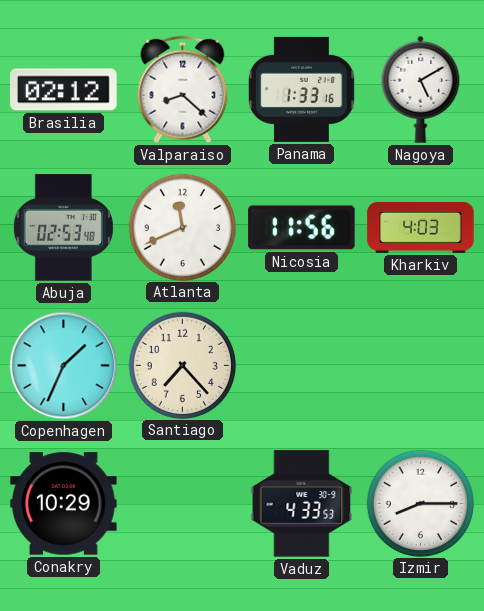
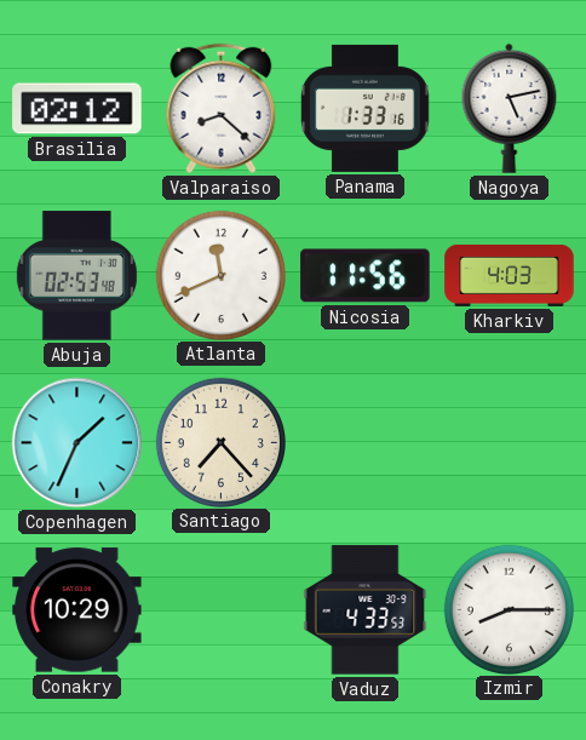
Nagoya: 5:10 -> 5:13
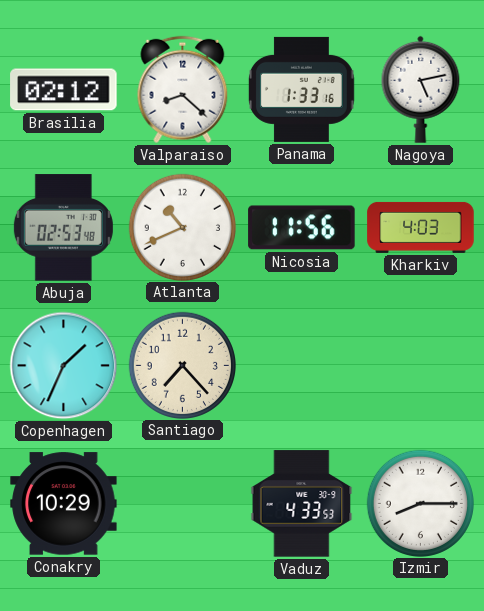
Atlanta: 11:41 -> 10:41
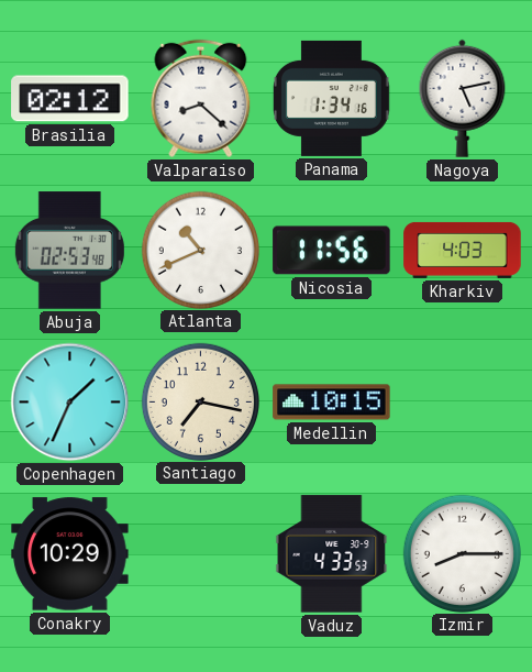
Panama: 1:33 -> 1:34
Santiago: 7:23 -> 7:17
Medellin: none -> 10:15
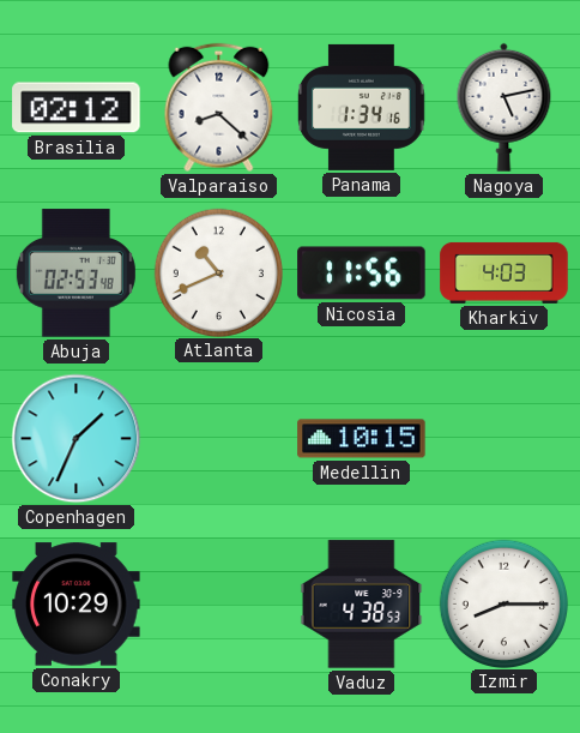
Santiago: 7:17 -> none
Vaduz: 4:33 -> 4:38
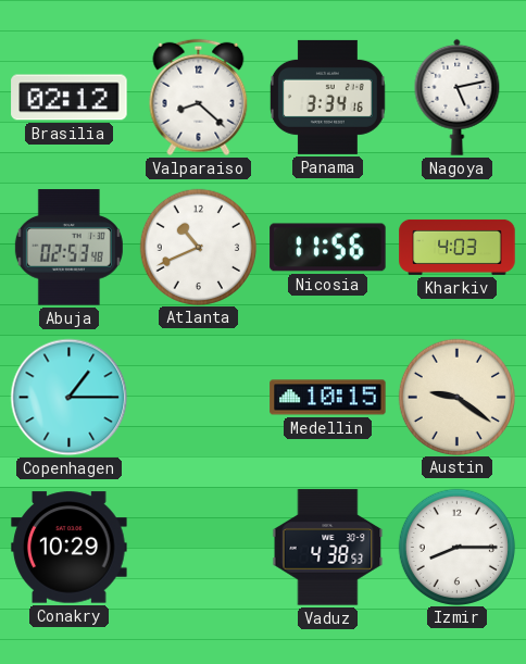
Panama: 1:34 -> 3:34
Copenhagen: 1:34 -> 1:15
Austin: none -> 9:21
